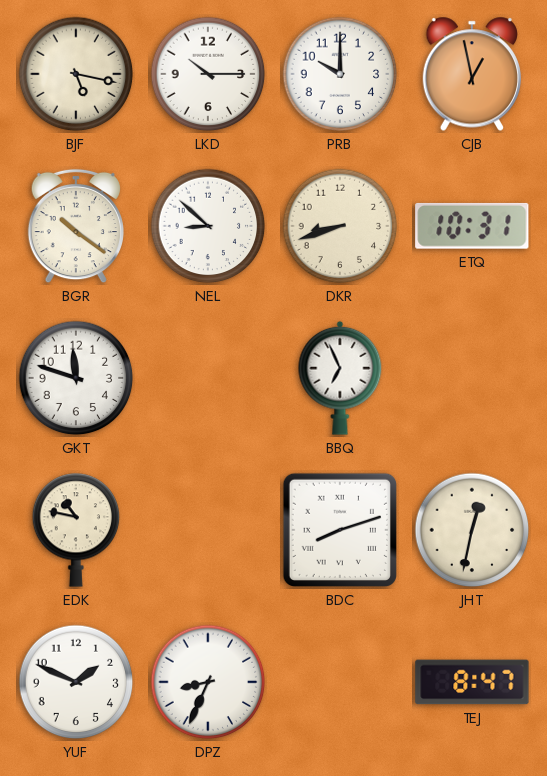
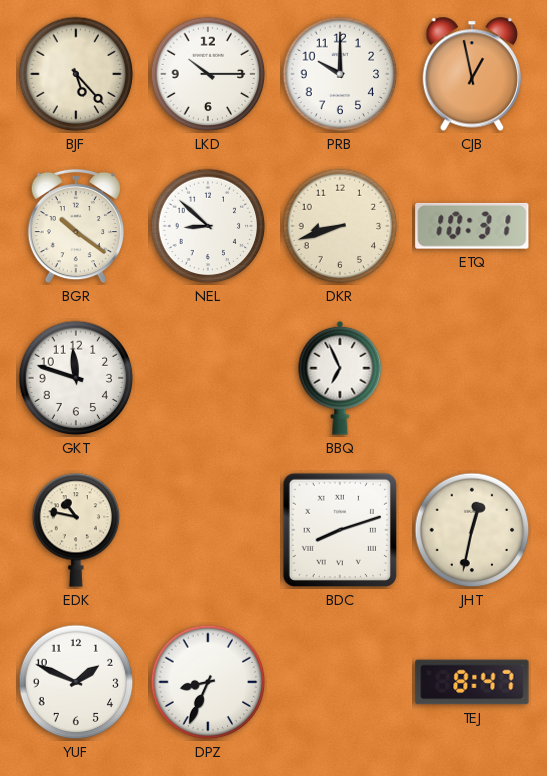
BJF: 5:17 -> 5:23
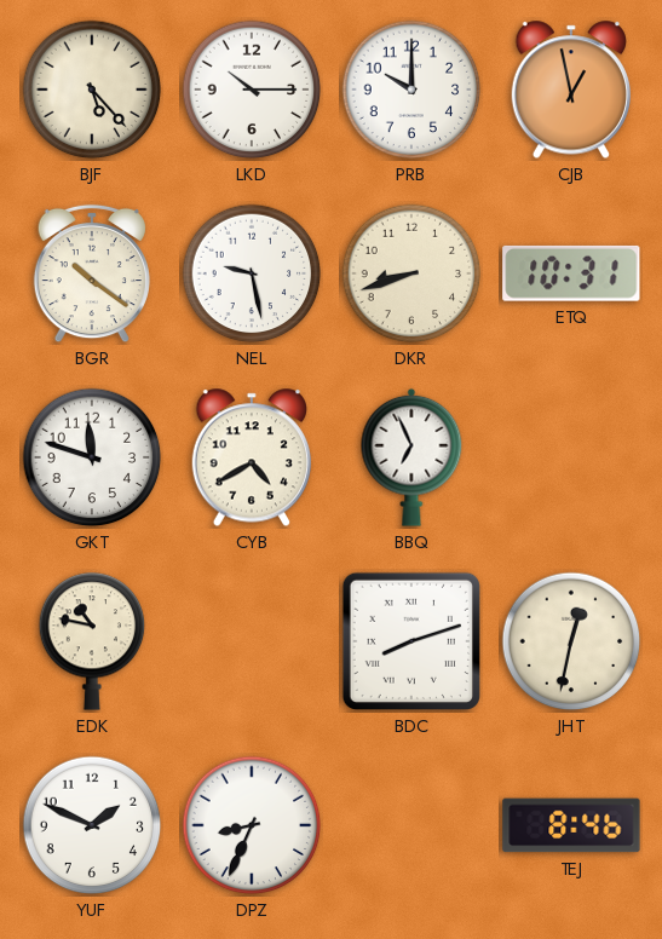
NEL: 8:52 -> 9:28
CYB: none -> 4:40
TEJ: 8:47 -> 8:46
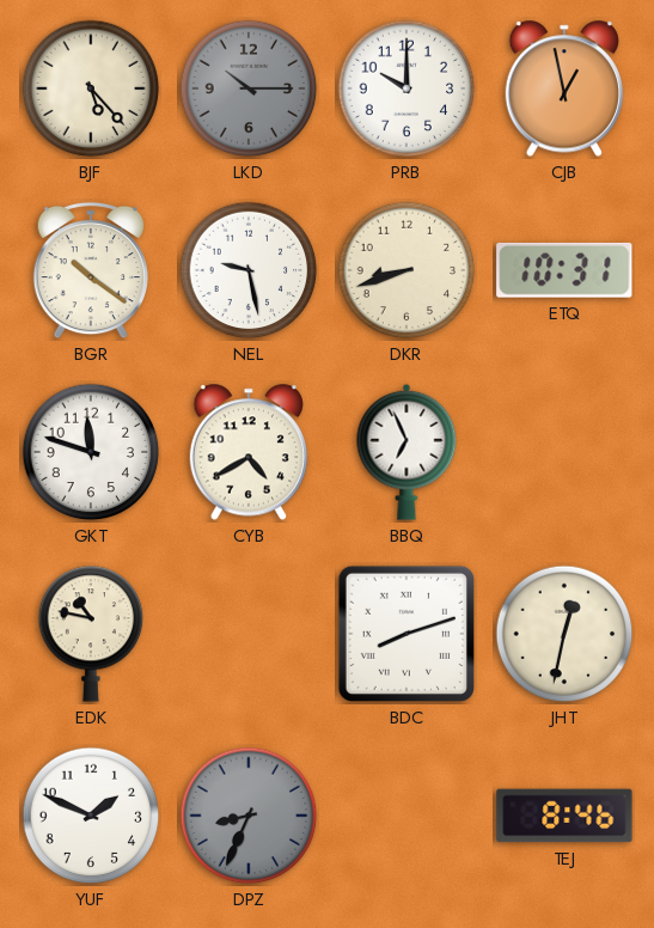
LKD dial: white -> grey
DPZ dial: white -> grey
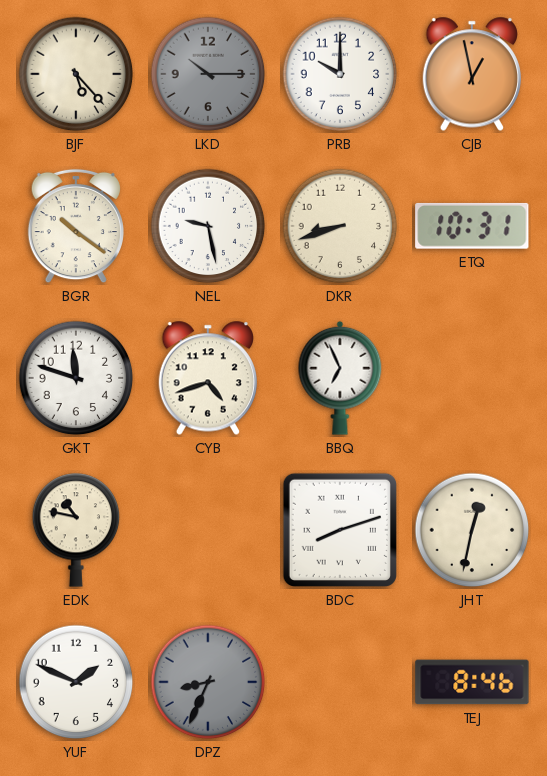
CYB: 4:40 -> 4:42
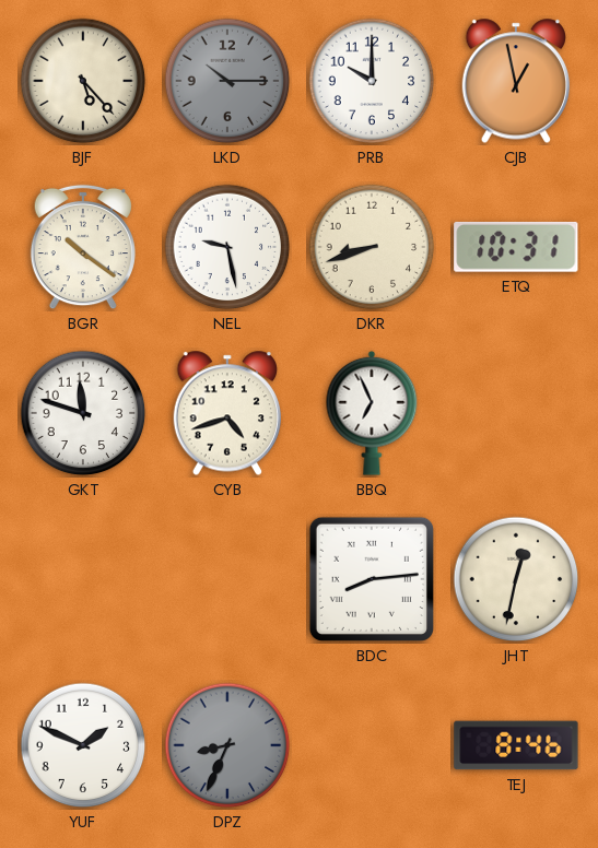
EDK: 10:47 -> none
BDC: 8:12 -> 8:14
